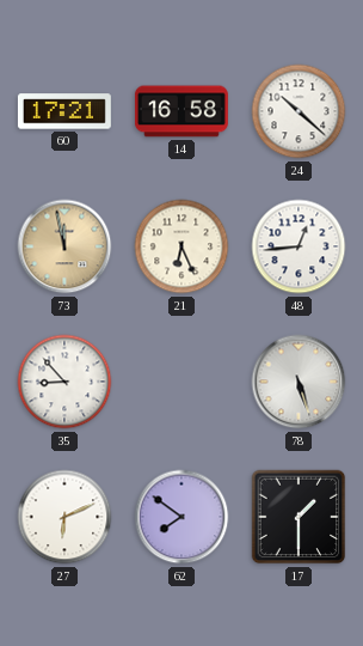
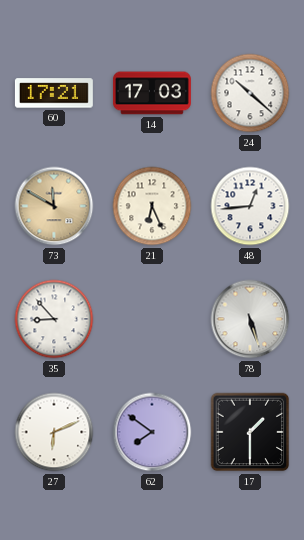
14: 16:58 -> 17:03
73: 11:58 -> 11:50
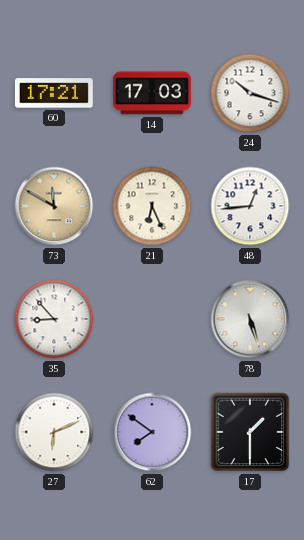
24: 10:22 -> 10:18
